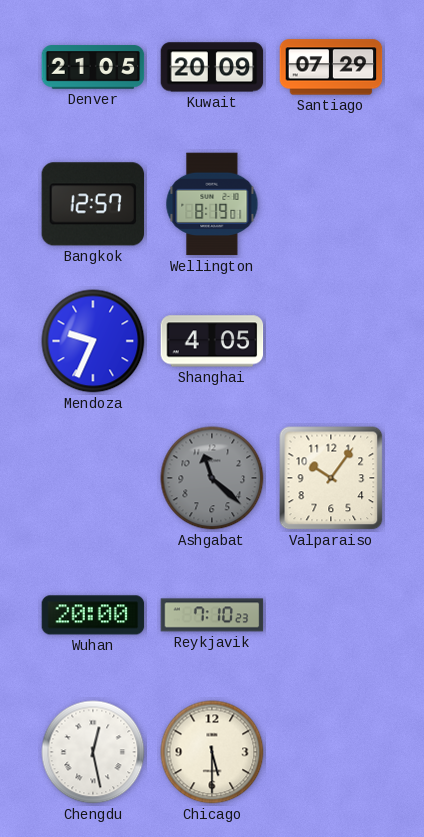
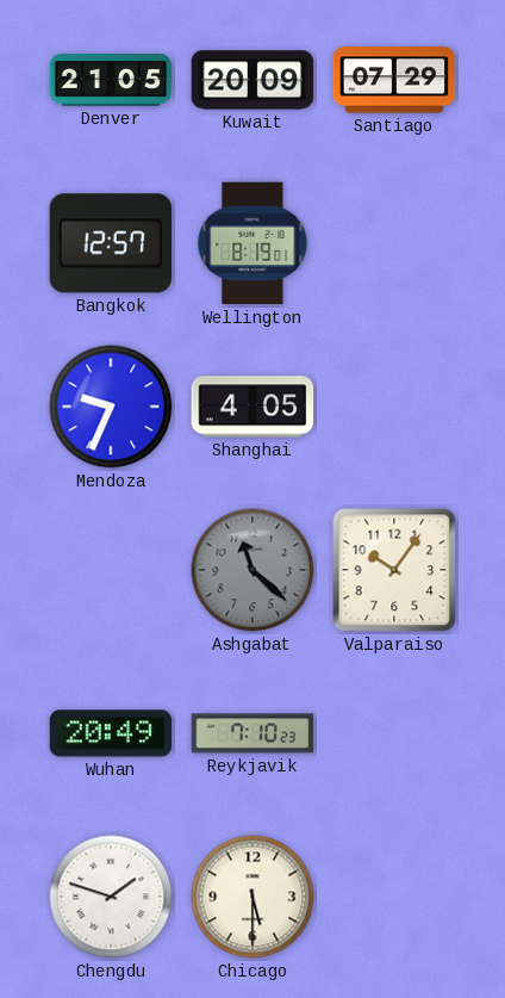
Wuhan: 20:00 -> 20:49
Chengdu: 12:28 -> 1:48
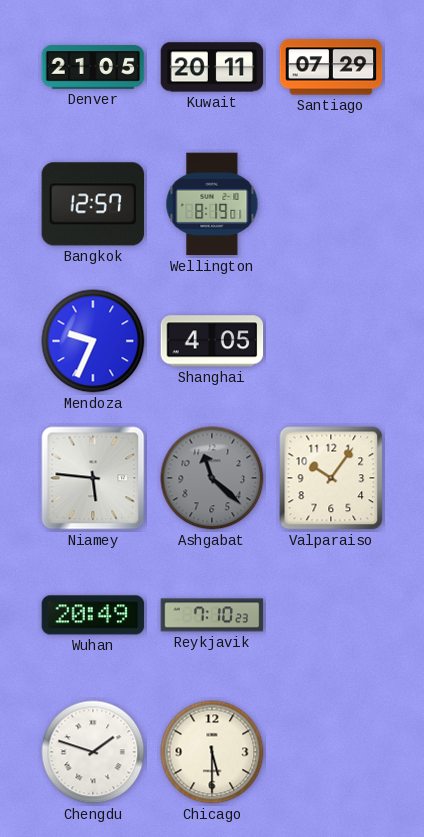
Kuwait: 20:09 -> 20:11
Niamey: none -> 5:46
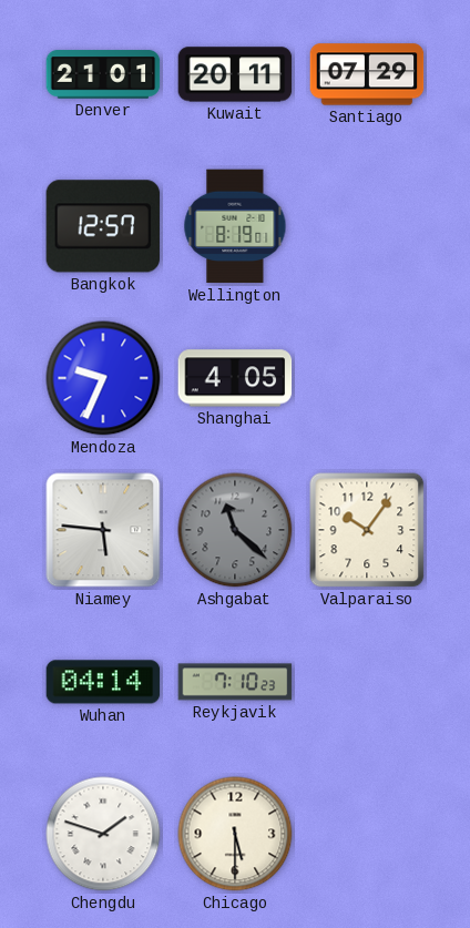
Denver: 21:05 -> 21:01
Wuhan: 20:49 -> 04:14
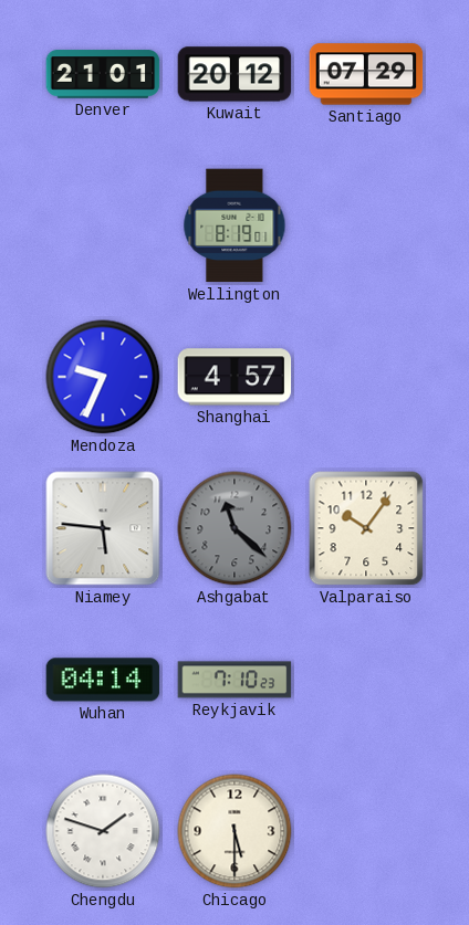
Kuwait: 20:11 -> 20:12
Bangkok: 12:57 -> none
Shanghai: 4:05 -> 4:57
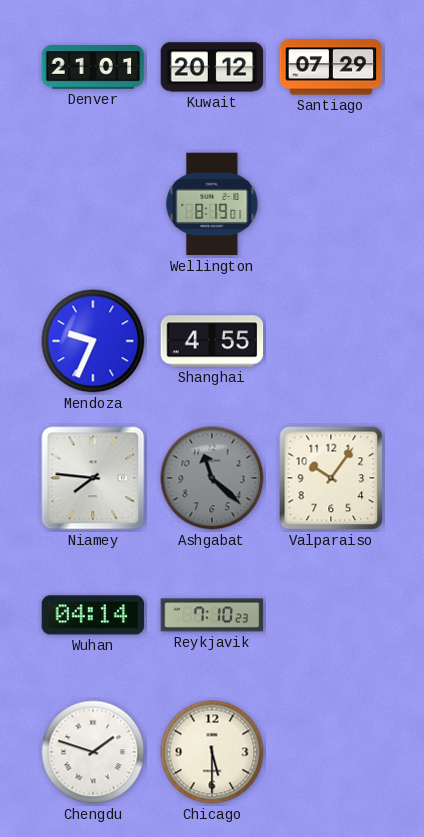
Shanghai: 4:57 -> 4:55
Niamey: 5:46 -> 7:46
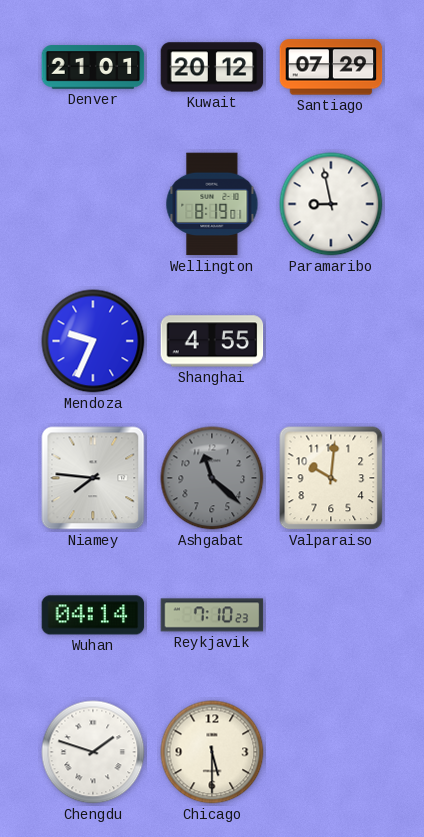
Paramaribo: none -> 8:58
Valparaiso: 10:06 -> 10:01
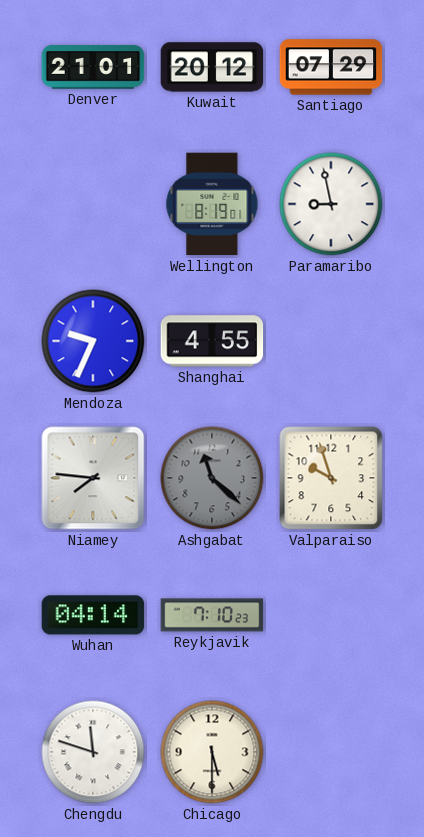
Valparaiso: 10:01 -> 9:57
Chengdu: 1:48 -> 11:48
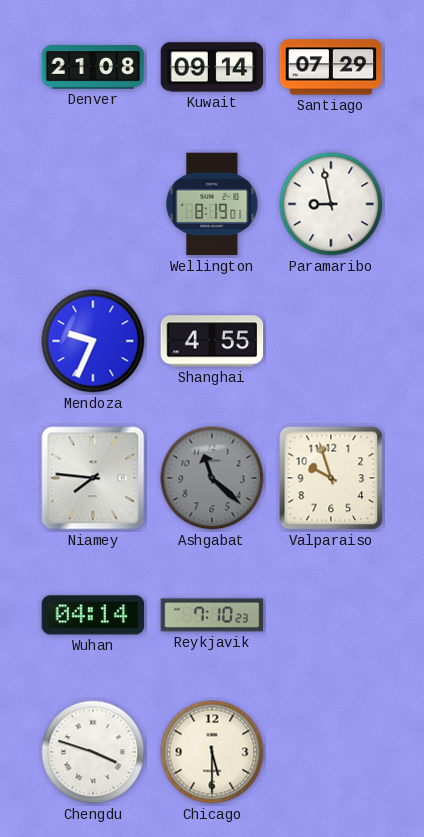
Denver: 21:01 -> 21:08
Kuwait: 20:12 -> 09:14
Chengdu: 11:48 -> 3:48
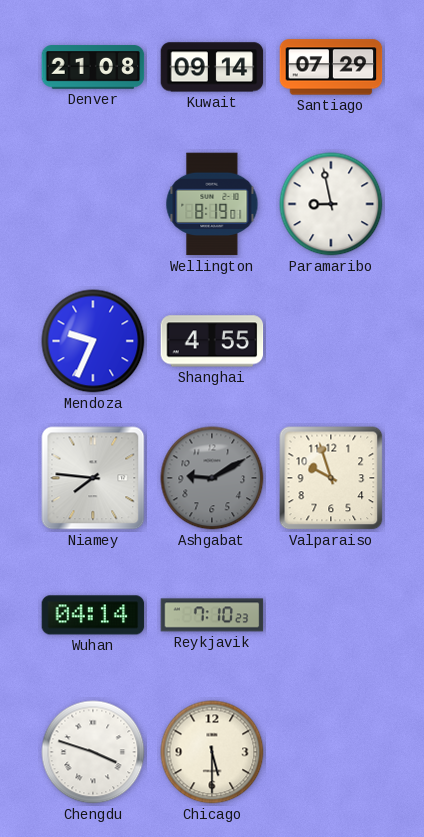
Ashgabat: 11:22 -> 9:10
